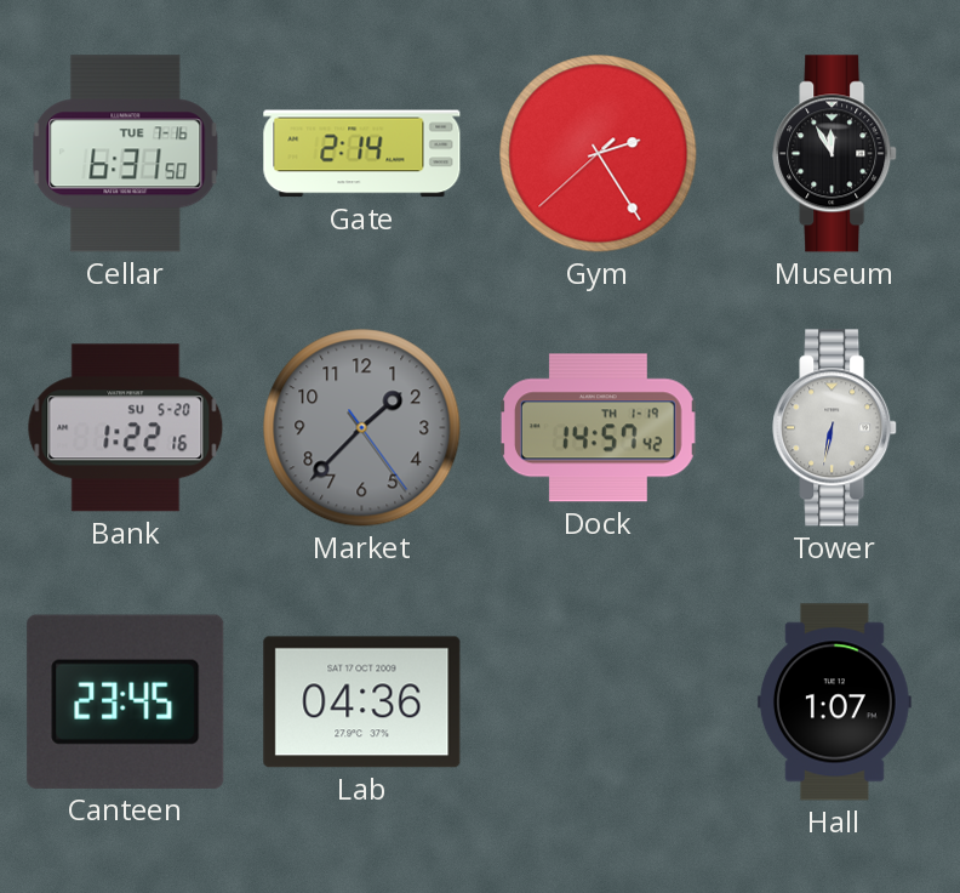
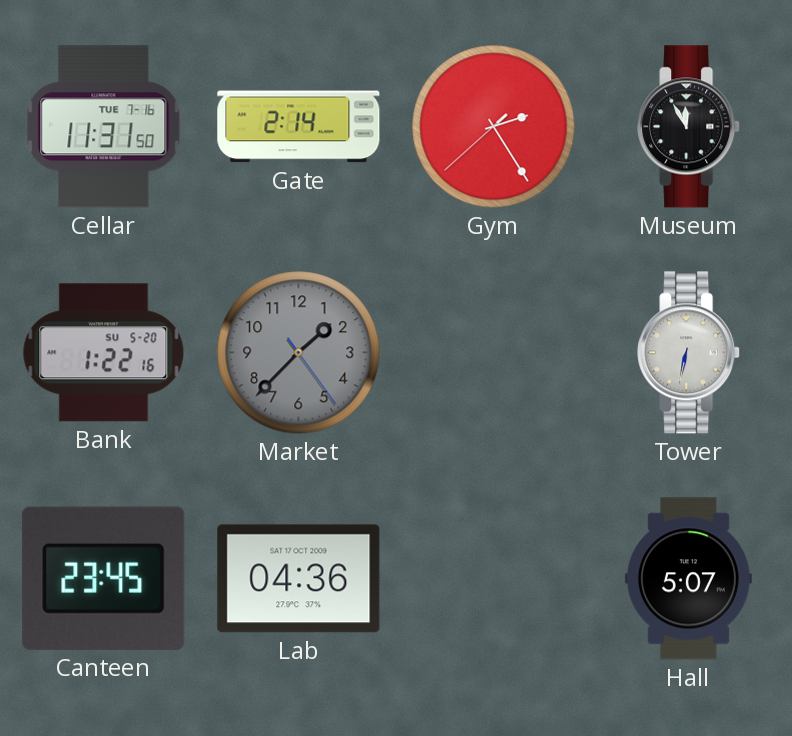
Cellar: 6:31 -> 11:31
Dock: 14:57 -> none
Hall: 1:07 -> 5:07
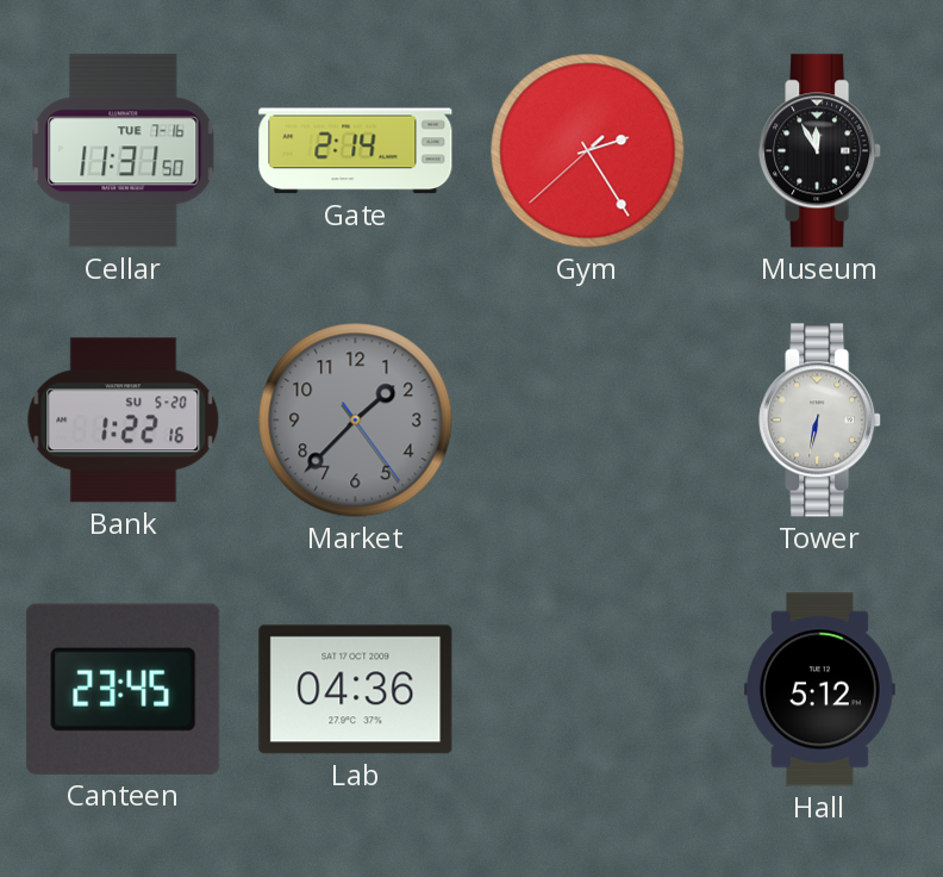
Hall: 5:07 -> 5:12
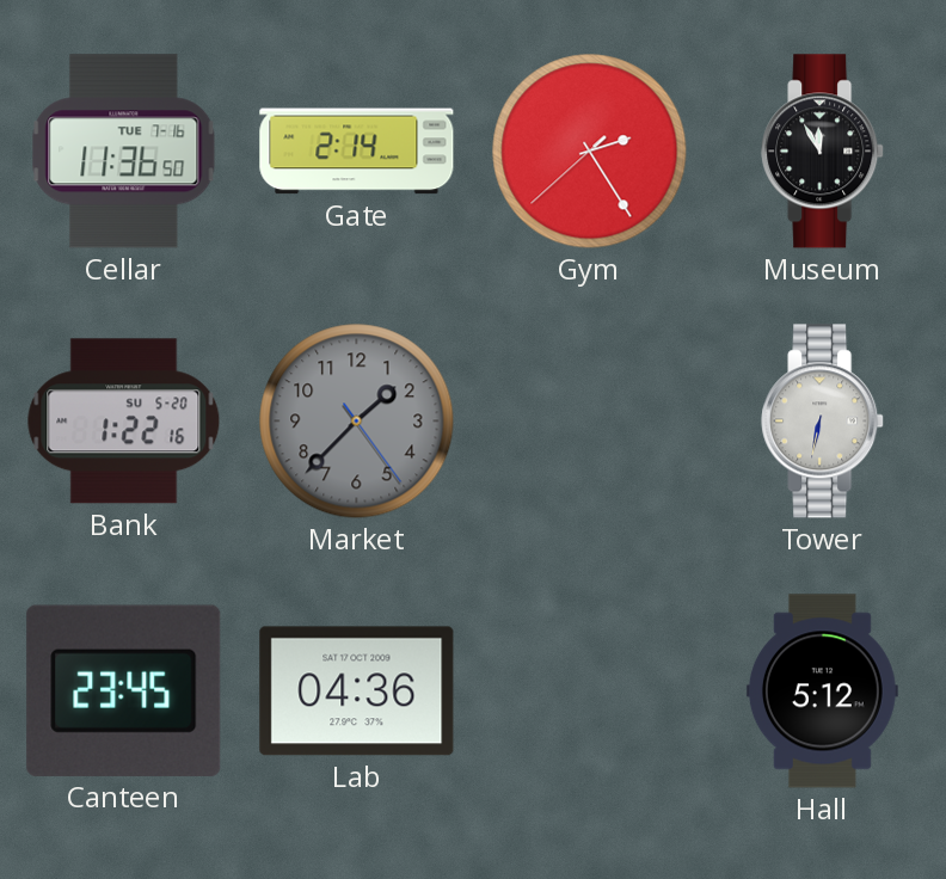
Cellar: 11:31 -> 11:36
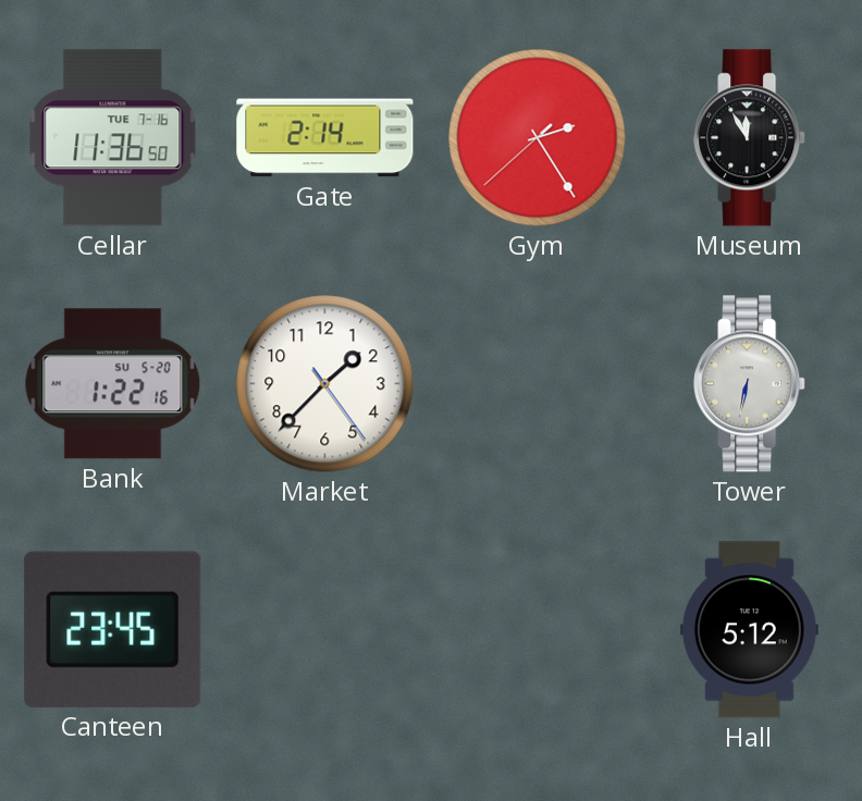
Market dial: grey -> white
Lab: 04:36 -> none
